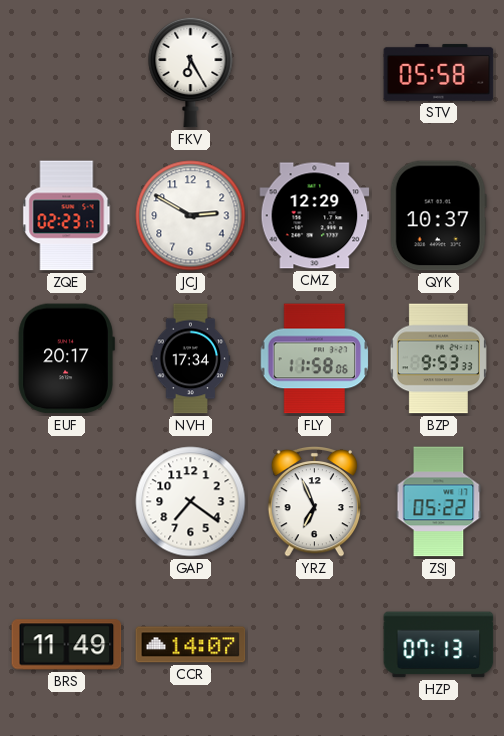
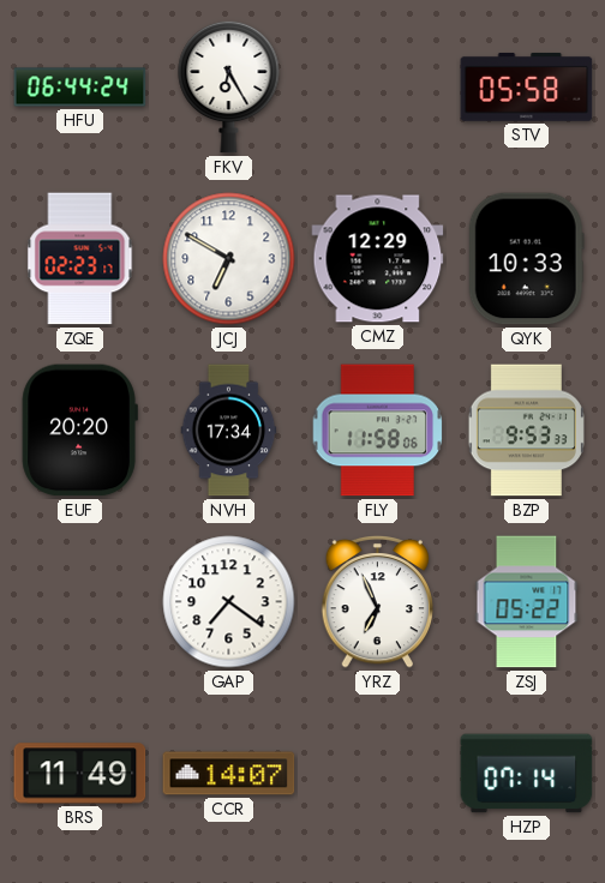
HFU: none -> 06:44
JCJ: 2:50 -> 6:50
QYK: 10:37 -> 10:33
EUF: 20:17 -> 20:20
HZP: 07:13 -> 07:14
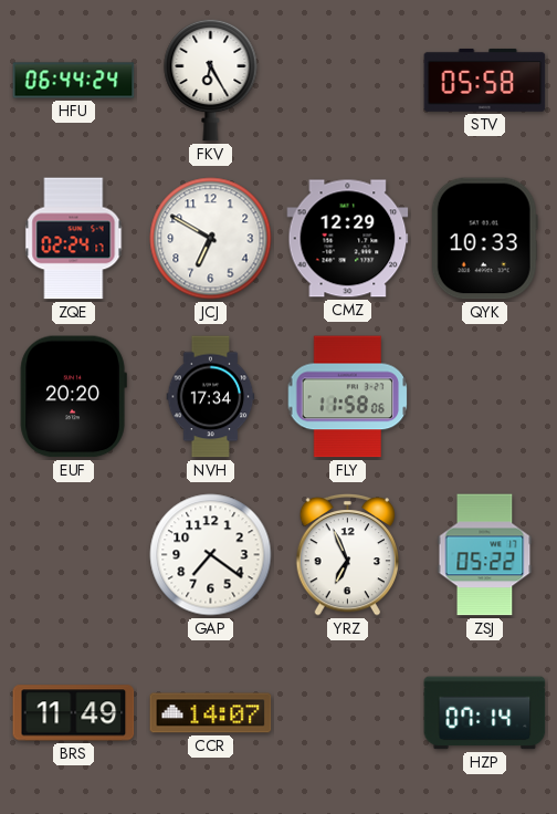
ZQE: 02:23 -> 02:24
BZP: 9:53 -> none
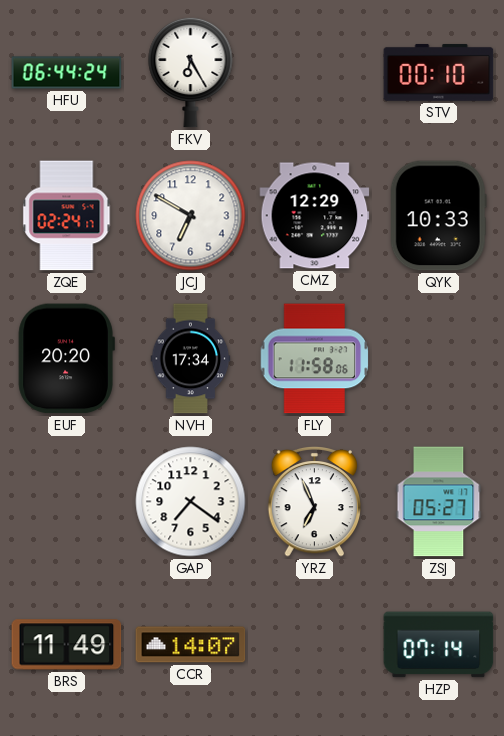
STV: 05:58 -> 00:10
ZSJ: 05:22 -> 05:27
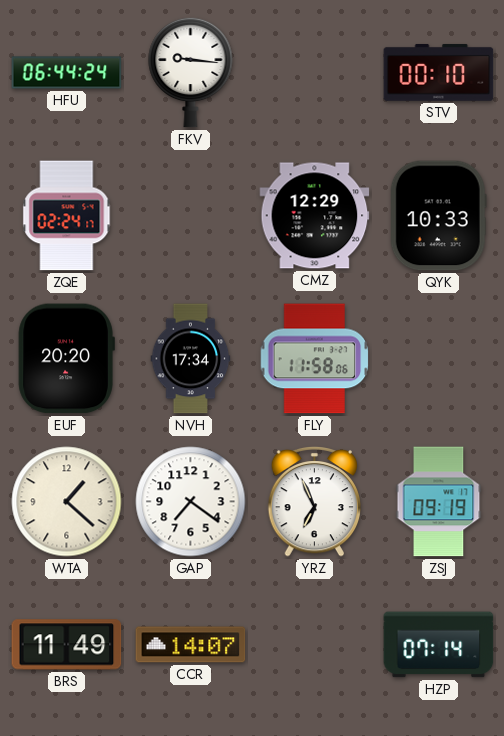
FKV: 6:25 -> 9:16
JCJ: 6:50 -> none
WTA: none -> 1:22
ZSJ: 05:27 -> 09:19
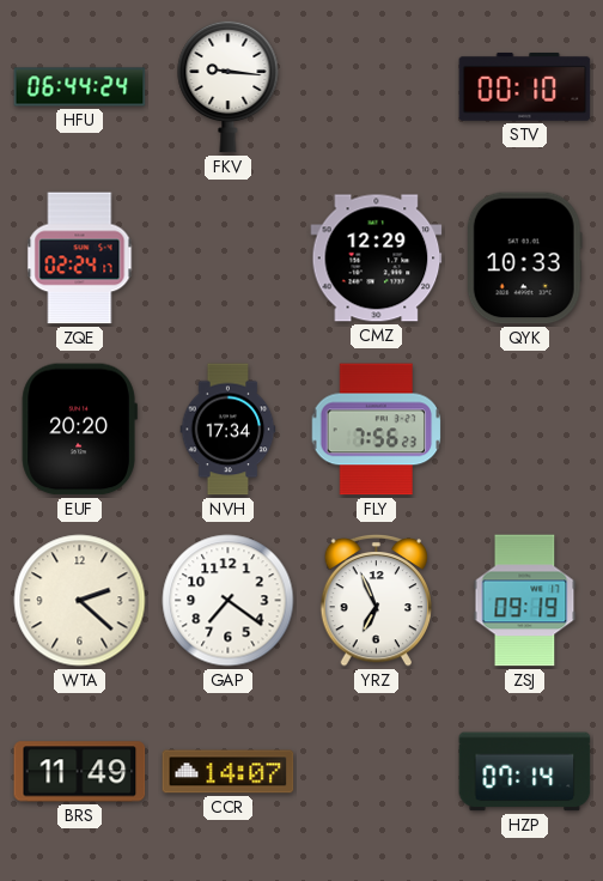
FLY: 11:58 -> 7:56
WTA: 1:22 -> 2:22
